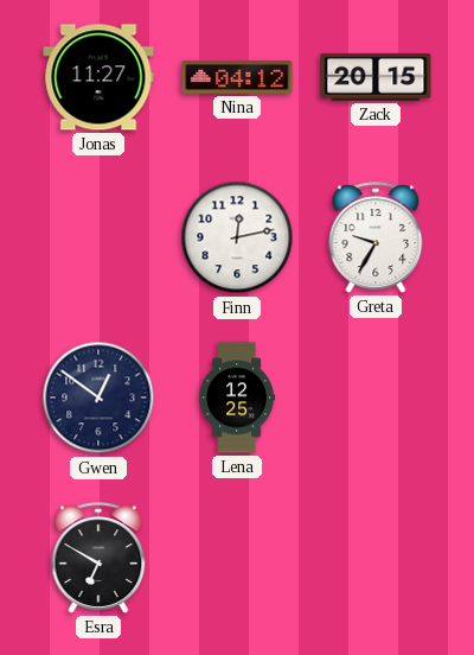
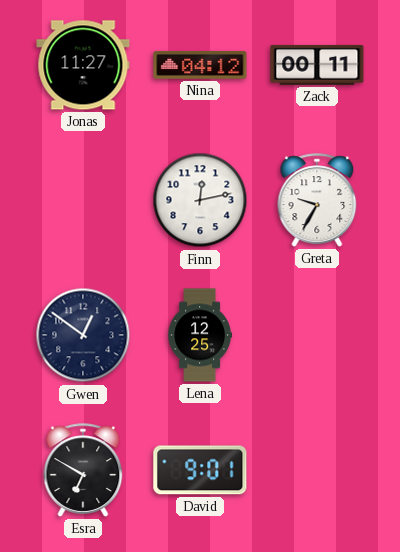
Zack: 20:15 -> 00:11
David: none -> 9:01
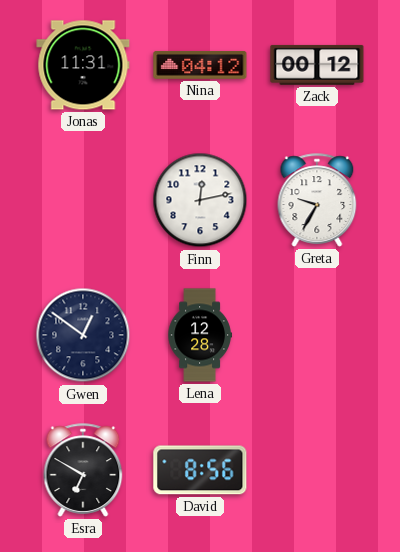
Jonas: 11:27 -> 11:31
Zack: 00:11 -> 00:12
Lena: 12:25 -> 12:28
David: 9:01 -> 8:56
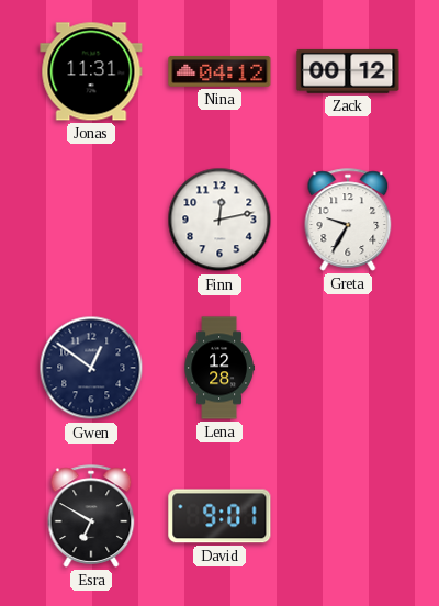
David: 8:56 -> 9:01
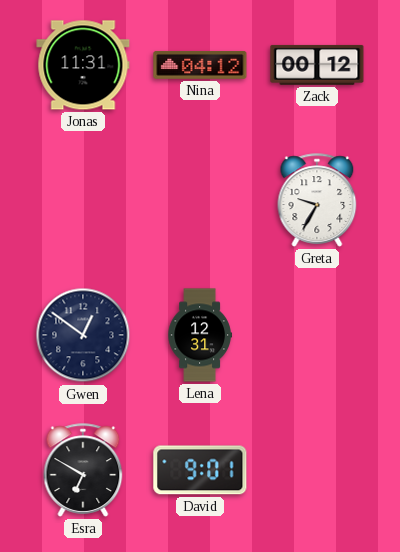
Finn: 12:13 -> none
Lena: 12:28 -> 12:31
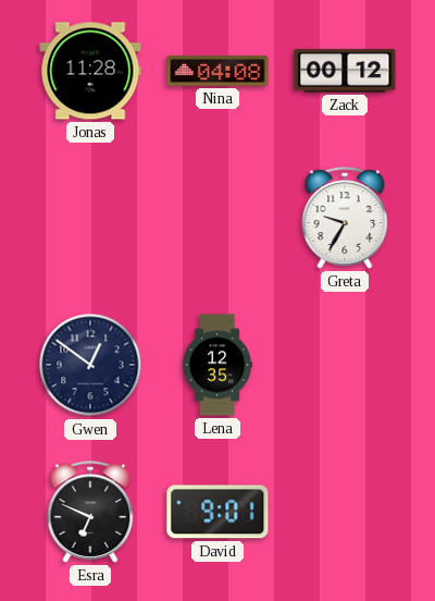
Jonas: 11:31 -> 11:28
Nina: 04:12 -> 04:08
Lena: 12:31 -> 12:35
Esra: 6:50 -> 6:49
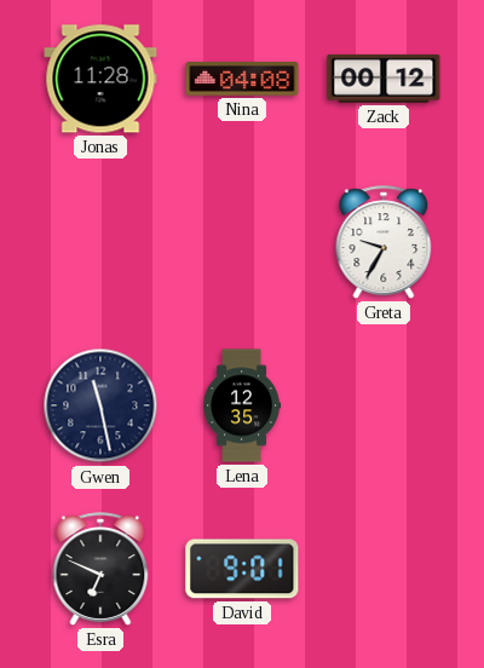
Gwen: 12:51 -> 11:28
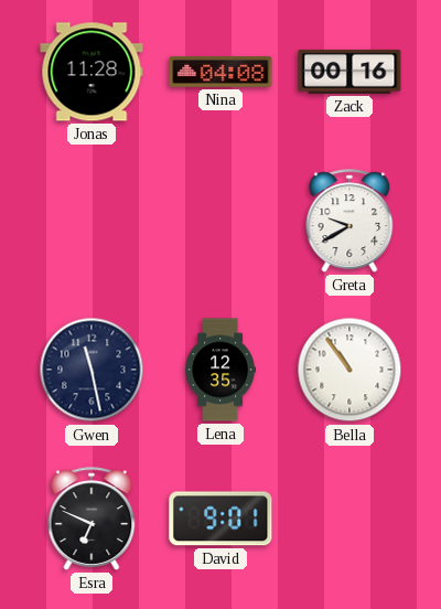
Zack: 00:12 -> 00:16
Greta: 9:35 -> 9:40
Bella: none -> 10:54
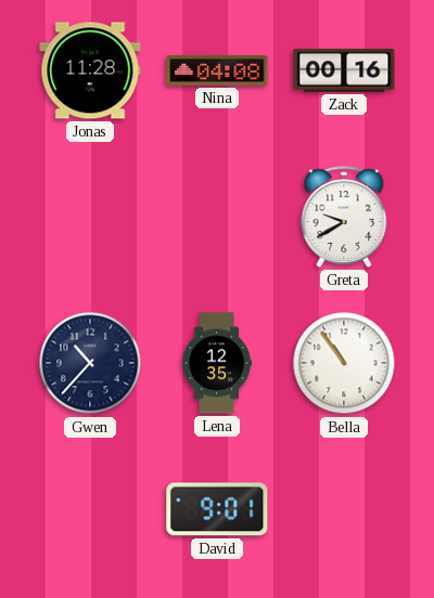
Gwen: 11:28 -> 10:37
Esra: 6:49 -> none
